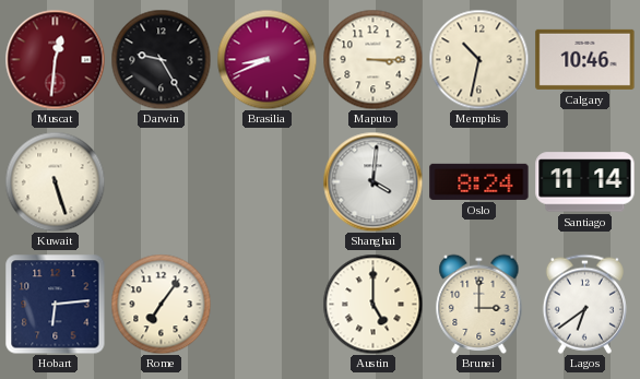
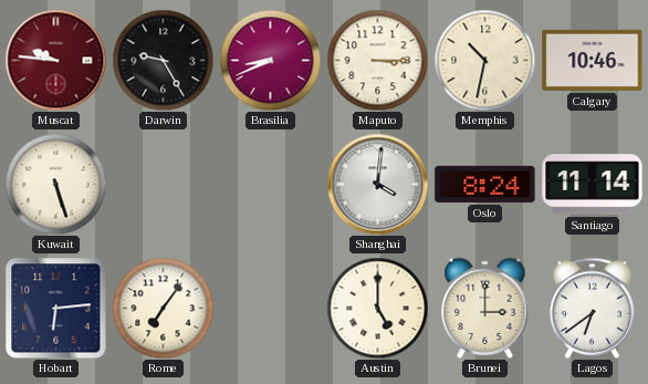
Muscat: 12:31 -> 9:46
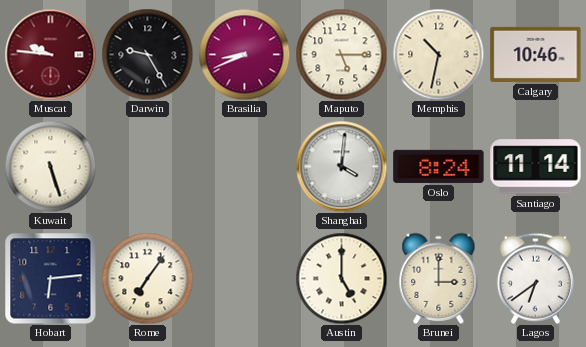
Maputo: 3:15 -> 5:15
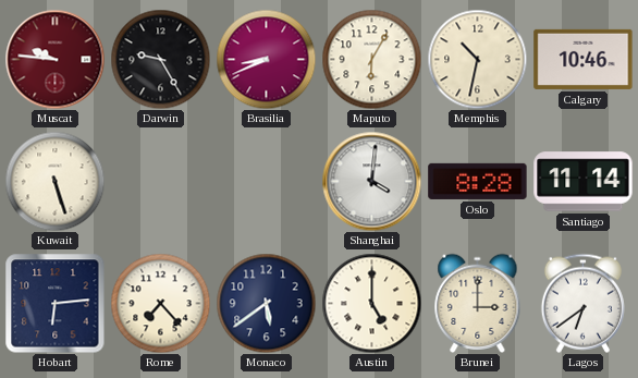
Maputo: 5:15 -> 6:05
Oslo: 8:24 -> 8:28
Rome: 7:06 -> 7:23
Monaco: none -> 5:39
